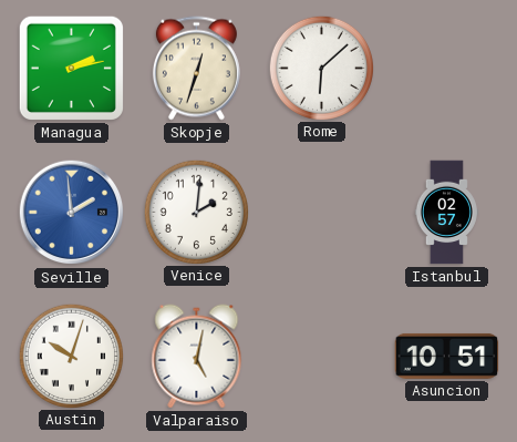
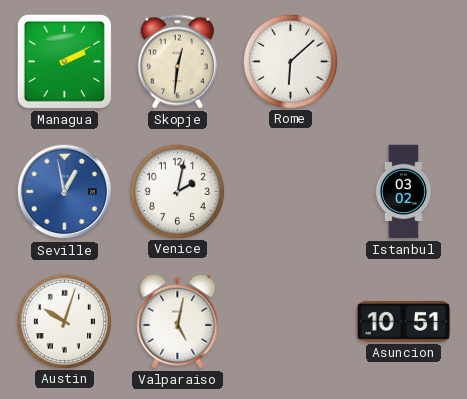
Managua: 2:13 -> 2:10
Skopje: 12:33 -> 12:31
Seville: 1:59 -> 12:58
Venice: 2:01 -> 2:02
Istanbul: 02:57 -> 03:02
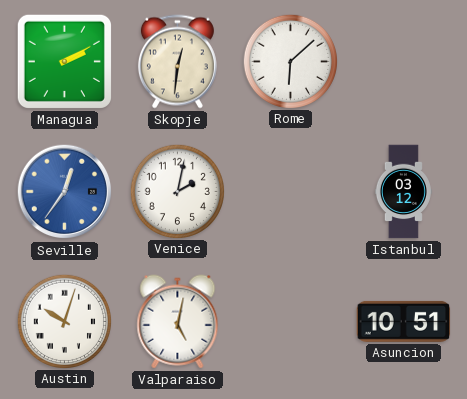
Seville: 12:58 -> 12:36
Istanbul: 03:02 -> 03:12
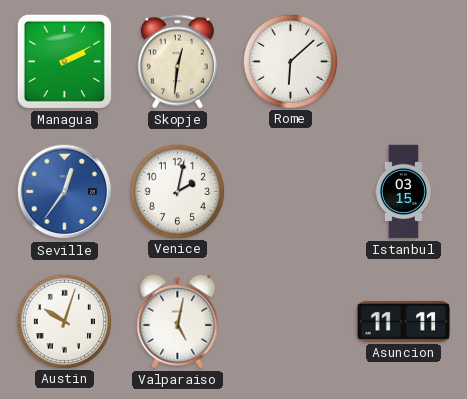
Istanbul: 03:12 -> 03:15
Asuncion: 10:51 -> 11:11
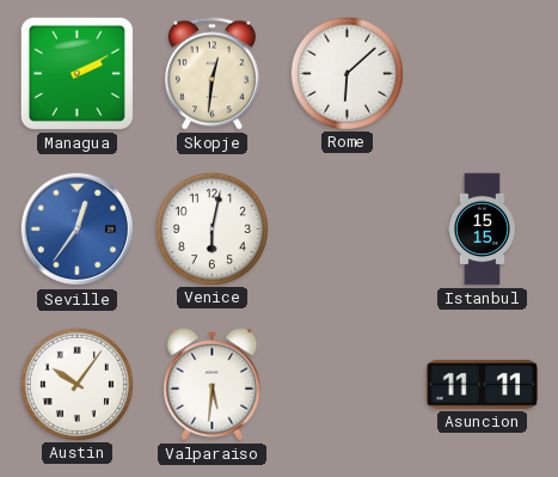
Venice: 2:02 -> 6:02
Istanbul: 03:15 -> 15:15
Austin: 10:03 -> 10:06
Valparaiso: 5:02 -> 5:31
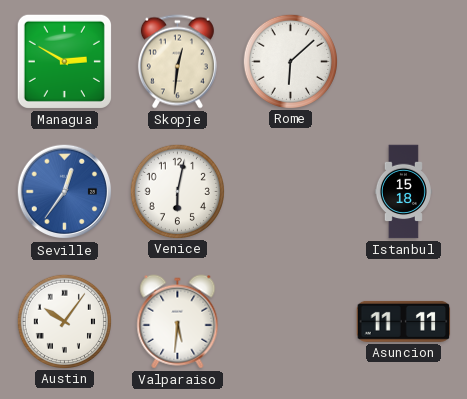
Managua: 2:10 -> 2:50
Istanbul: 15:15 -> 15:18
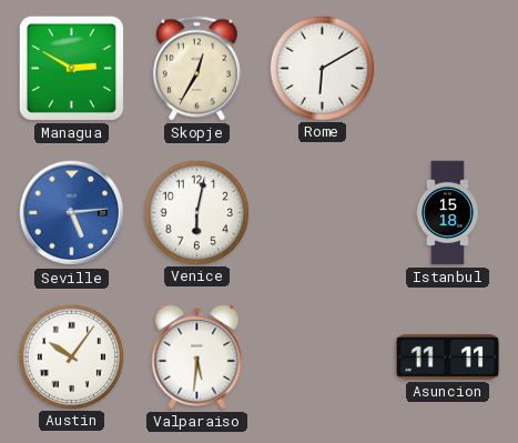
Skopje: 12:31 -> 12:35
Rome: 6:08 -> 6:10
Seville: 12:36 -> 5:14
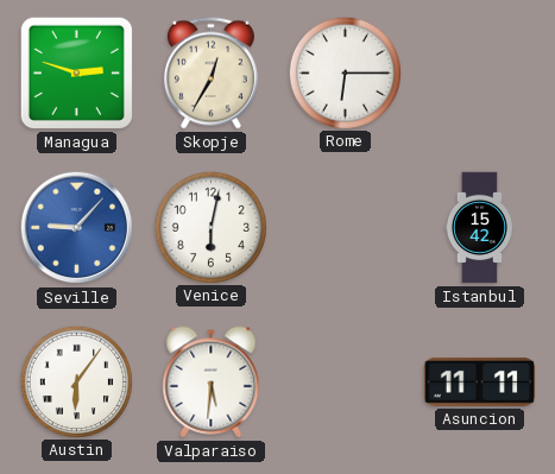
Managua: 2:50 -> 2:48
Rome: 6:10 -> 6:15
Seville: 5:14 -> 9:07
Istanbul: 15:18 -> 15:42
Austin: 10:06 -> 6:06
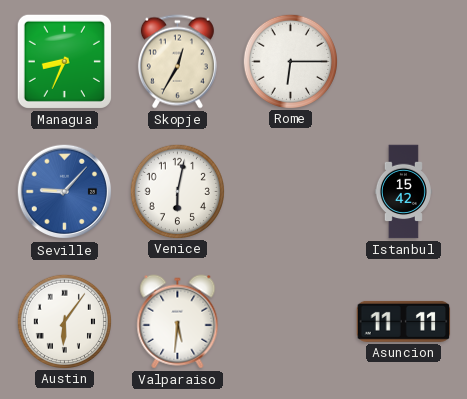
Managua: 2:48 -> 8:34
